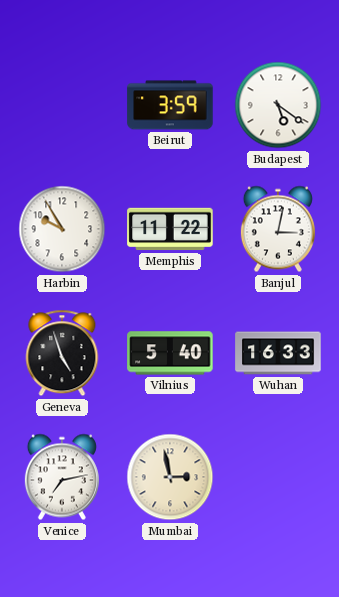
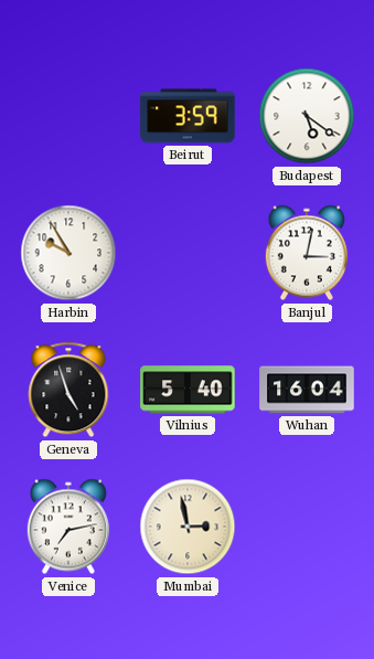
Memphis: 11:22 -> none
Wuhan: 16:33 -> 16:04
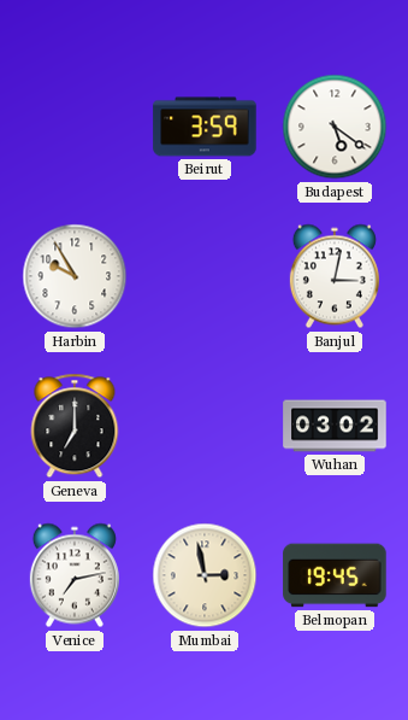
Geneva: 4:57 -> 7:00
Vilnius: 5:40 -> none
Wuhan: 16:04 -> 03:02
Belmopan: none -> 19:45
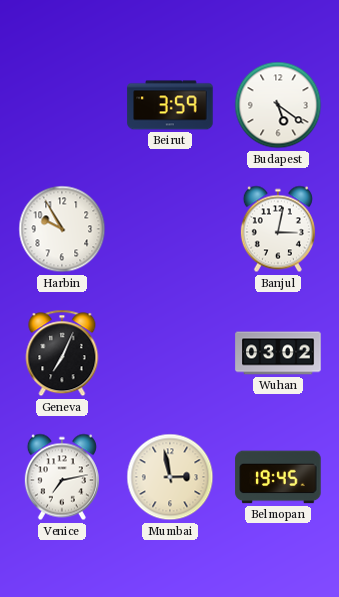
Geneva: 7:00 -> 7:04
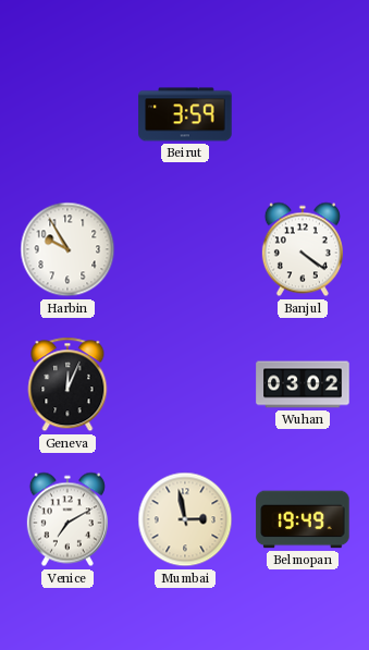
Budapest: 5:21 -> none
Banjul: 3:02 -> 4:21
Geneva: 7:04 -> 12:04
Venice: 7:13 -> 7:10
Belmopan: 19:45 -> 19:49
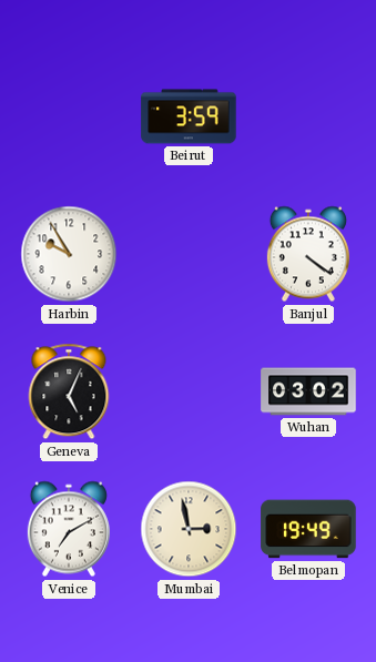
Geneva: 12:04 -> 5:04
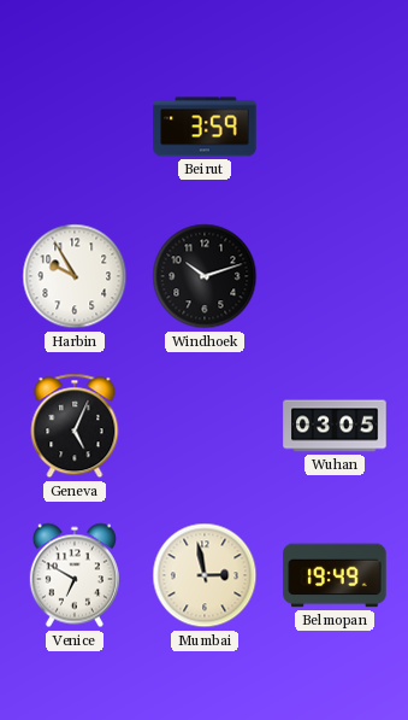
Windhoek: none -> 10:12
Banjul: 4:21 -> none
Wuhan: 03:02 -> 03:05
Venice: 7:10 -> 6:50
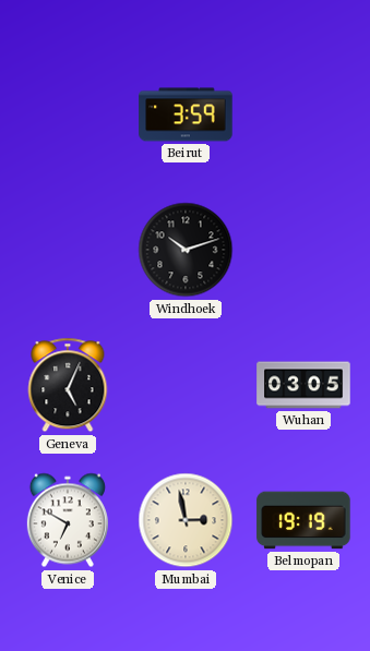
Harbin: 9:55 -> none
Belmopan: 19:49 -> 19:19
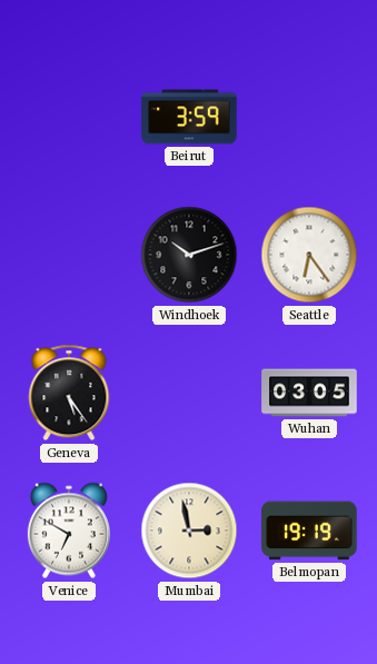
Seattle: none -> 6:24
Geneva: 5:04 -> 5:24
